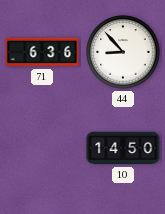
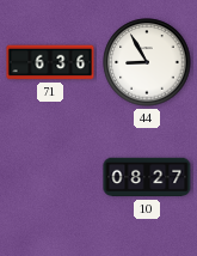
44: 8:53 -> 8:55
10: 14:50 -> 08:27
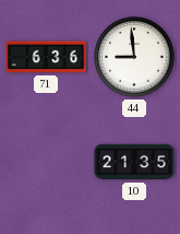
44: 8:55 -> 8:59
10: 08:27 -> 21:35
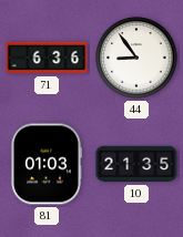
44: 8:59 -> 8:54
81: none -> 01:03
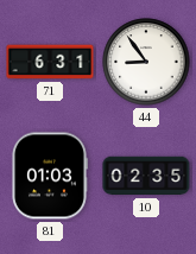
71: 6:36 -> 6:31
10: 21:35 -> 02:35
